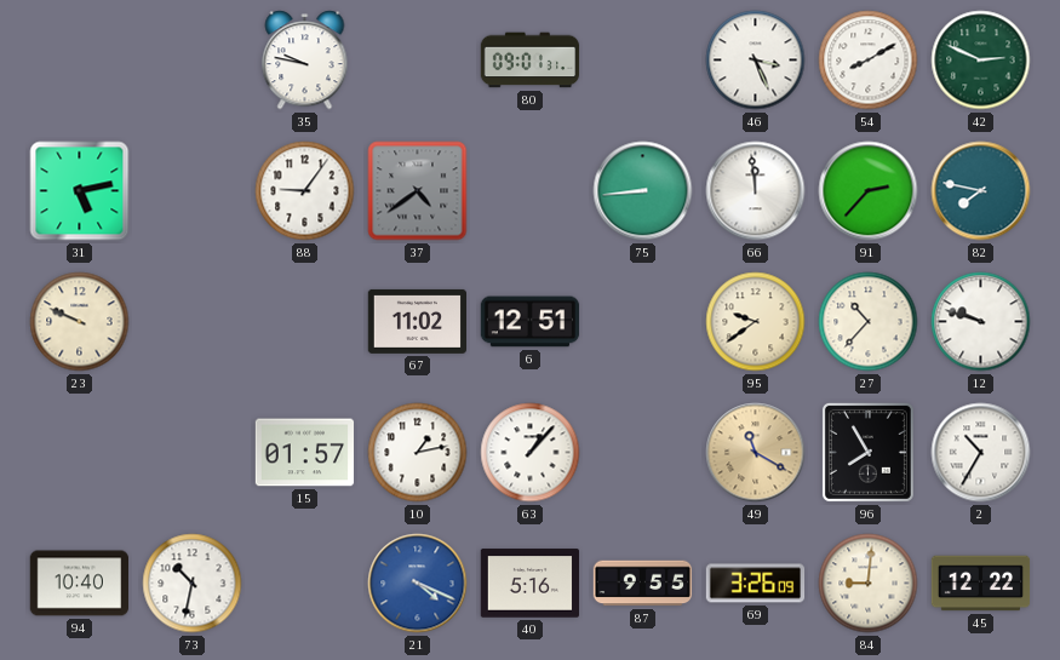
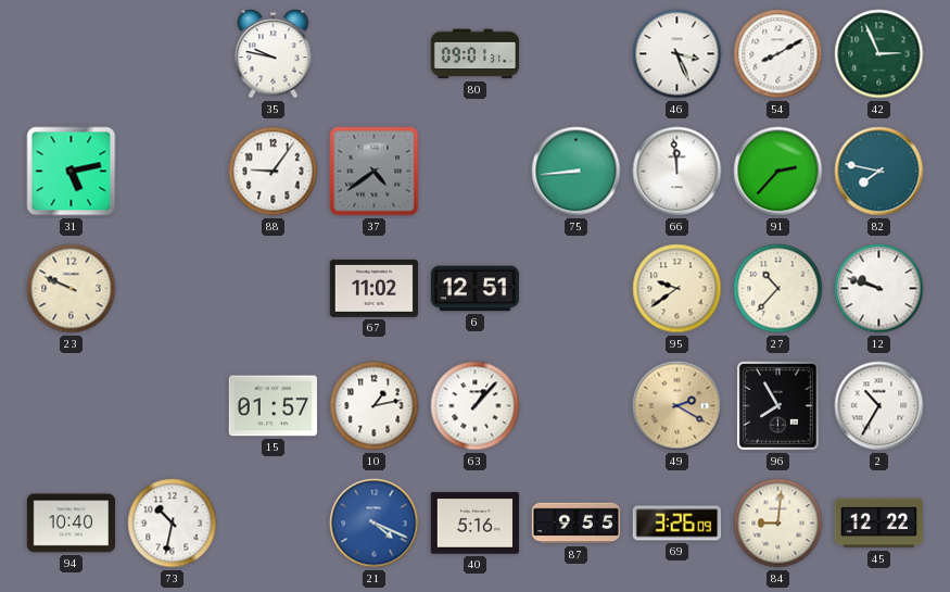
42: 2:49 -> 2:56
49: 11:20 -> 2:20
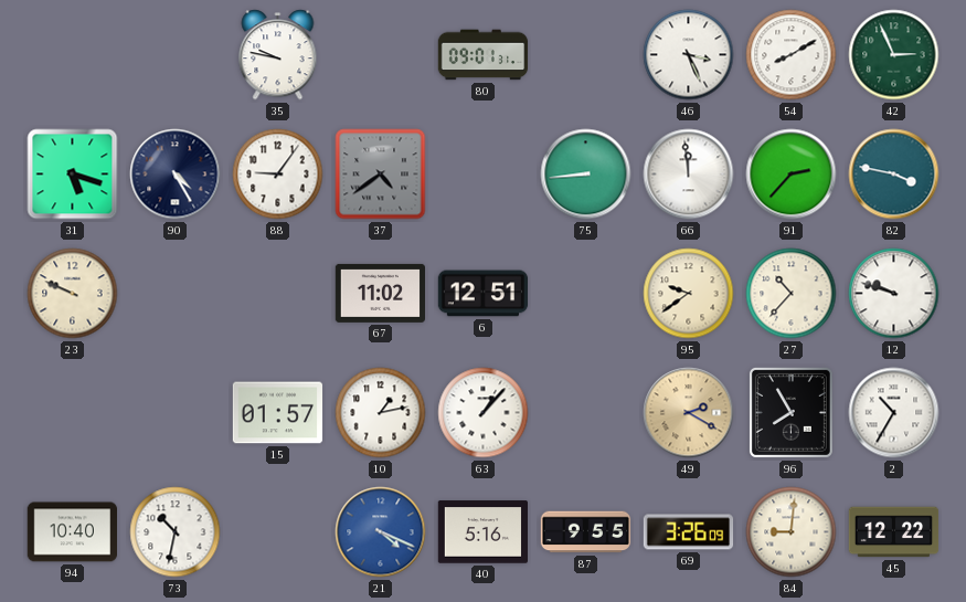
31: 5:13 -> 5:18
90: none -> 4:25
82: 7:47 -> 3:47
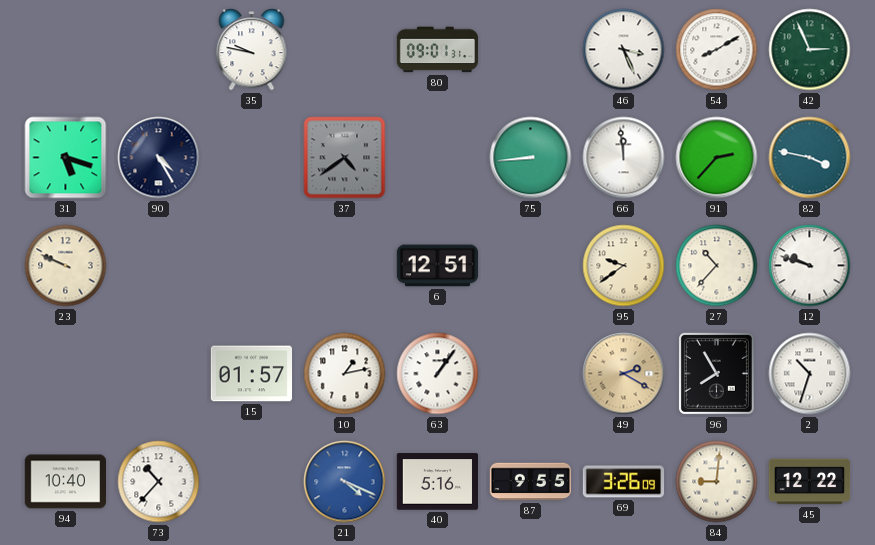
88: 9:06 -> none
67: 11:02 -> none
63: 1:07 -> 1:06
2: 10:35 -> 10:33
73: 10:32 -> 10:37
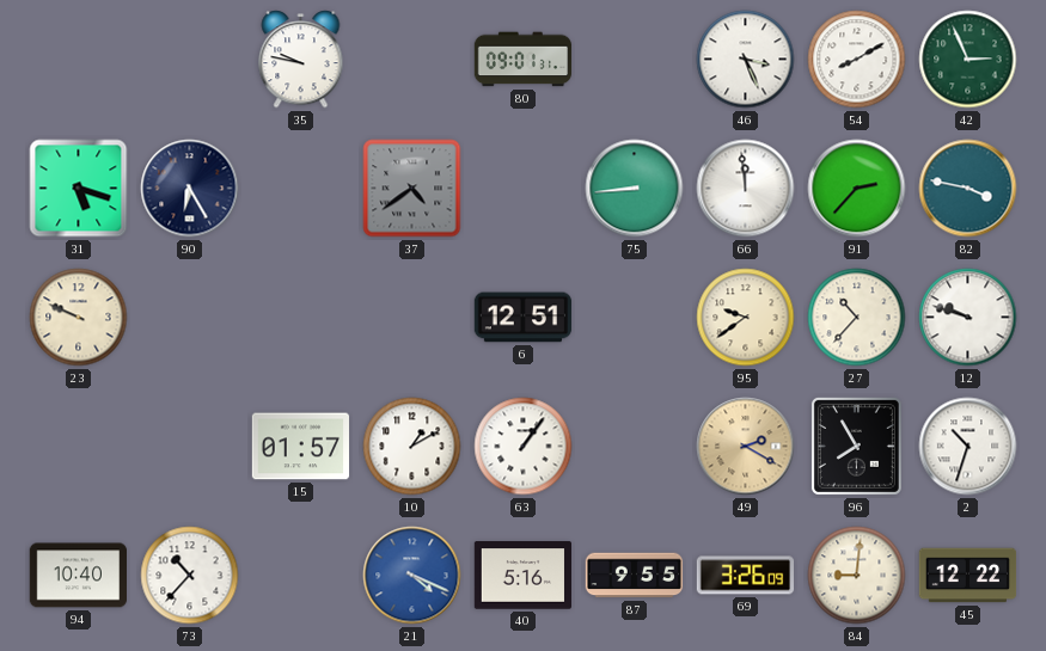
90: 4:25 -> 6:25
10: 1:13 -> 1:10
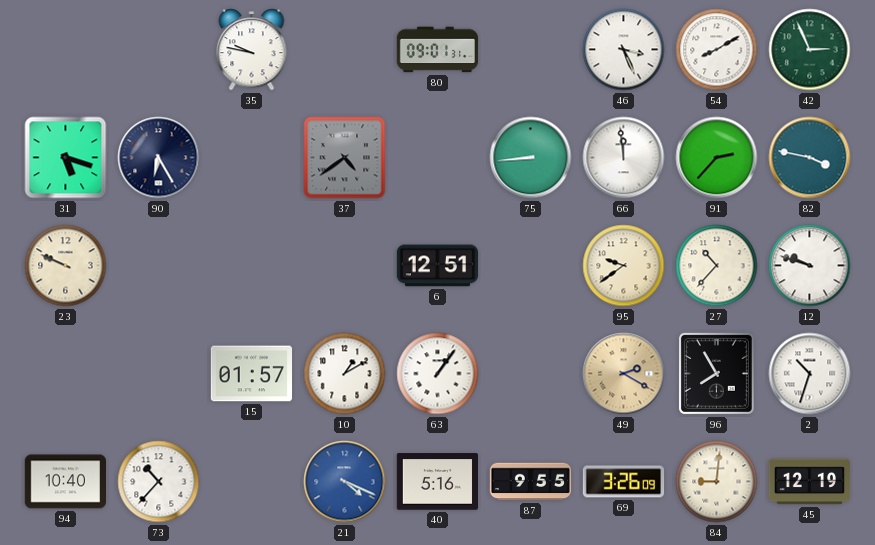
45: 12:22 -> 12:19
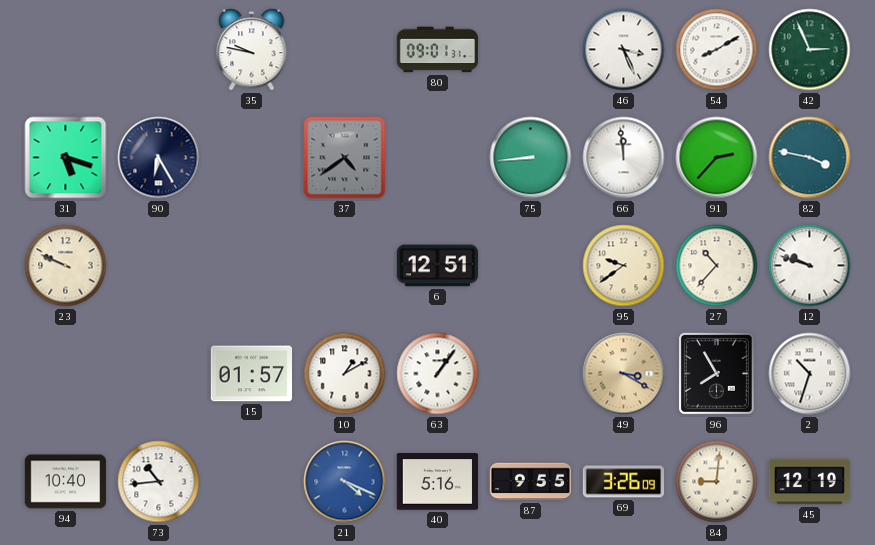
49: 2:20 -> 3:20
73: 10:37 -> 10:44
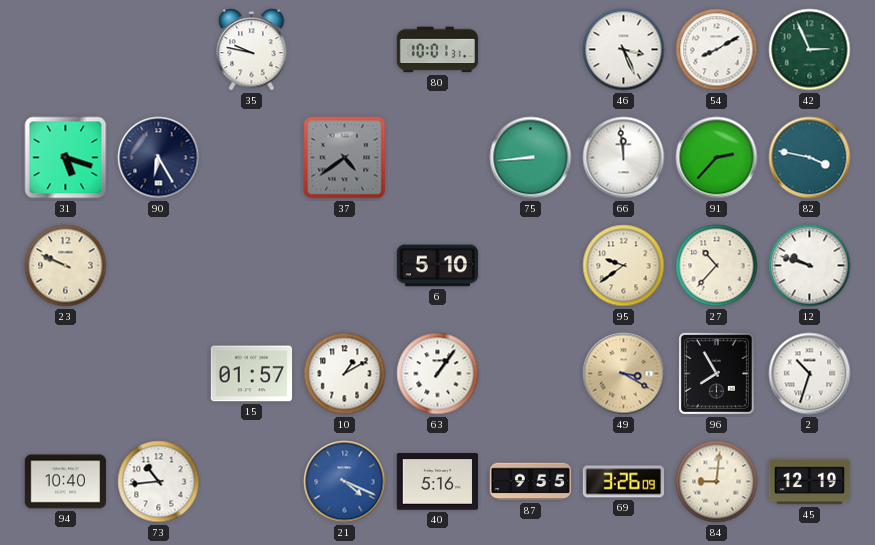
80: 09:01 -> 10:01
6: 12:51 -> 5:10
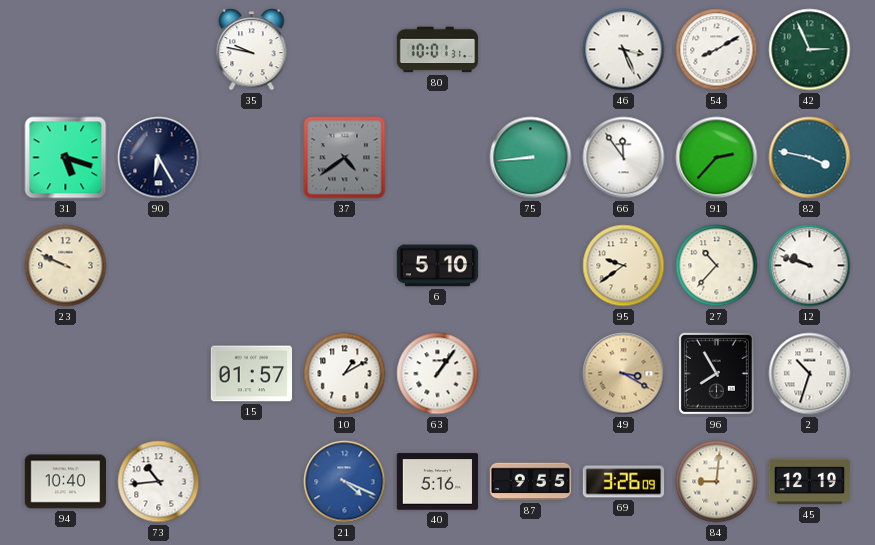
66: 11:59 -> 11:54
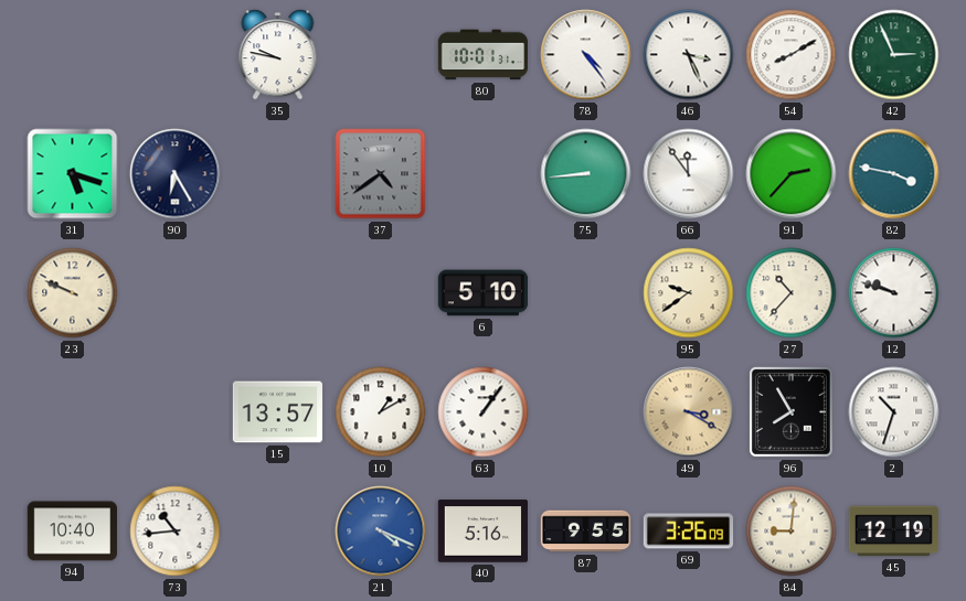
78: none -> 4:24
15: 01:57 -> 13:57
